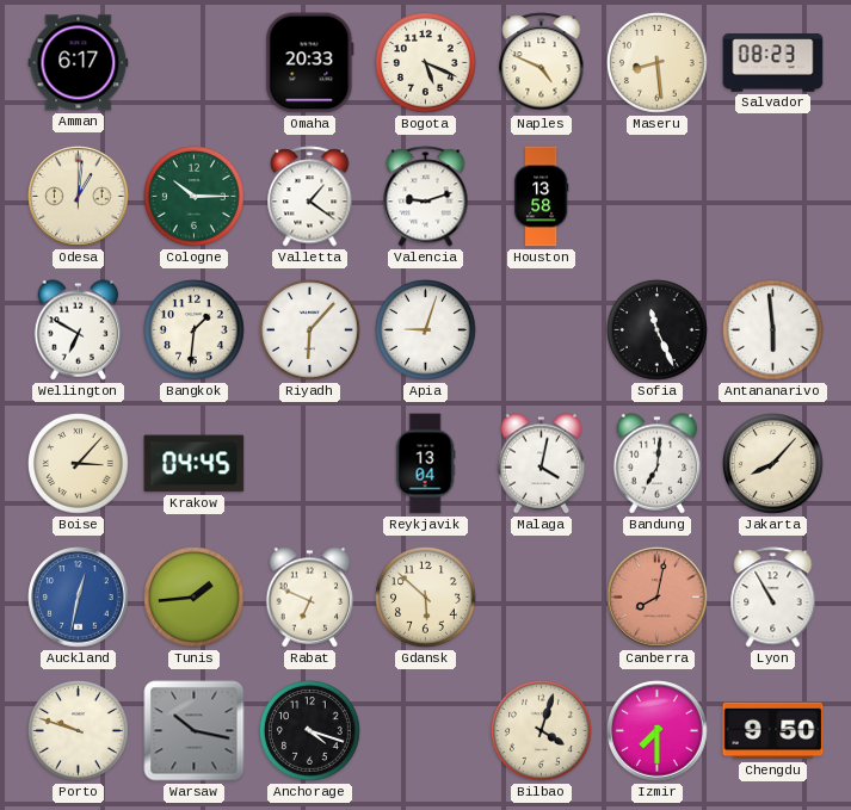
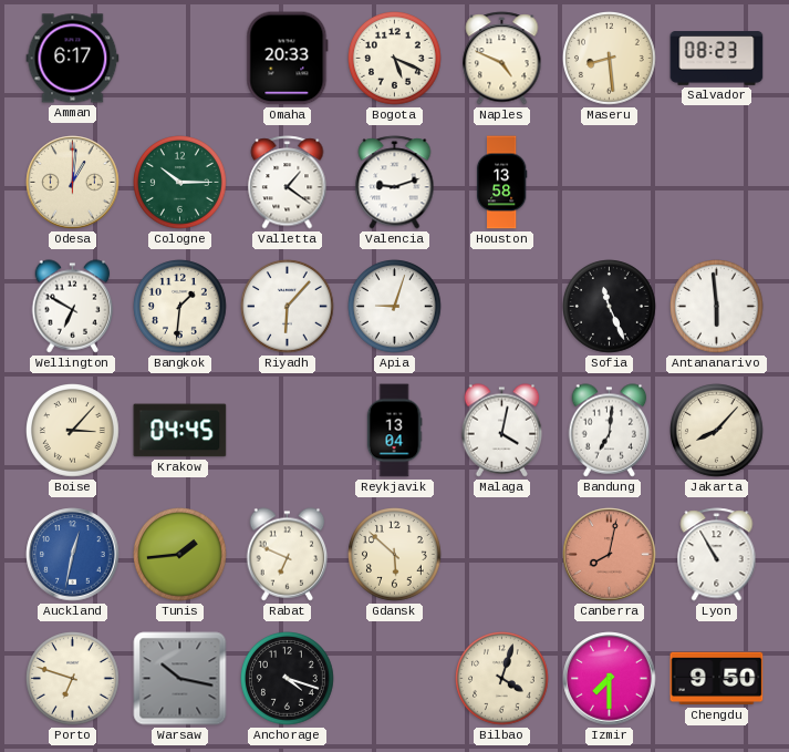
Porto: 9:48 -> 6:48
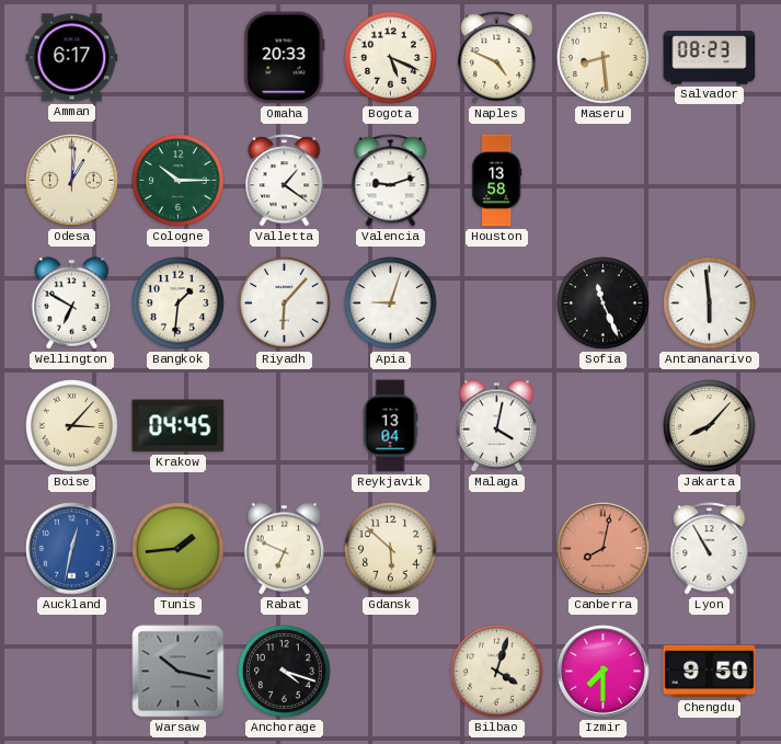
Bandung: 7:01 -> none
Porto: 6:48 -> none
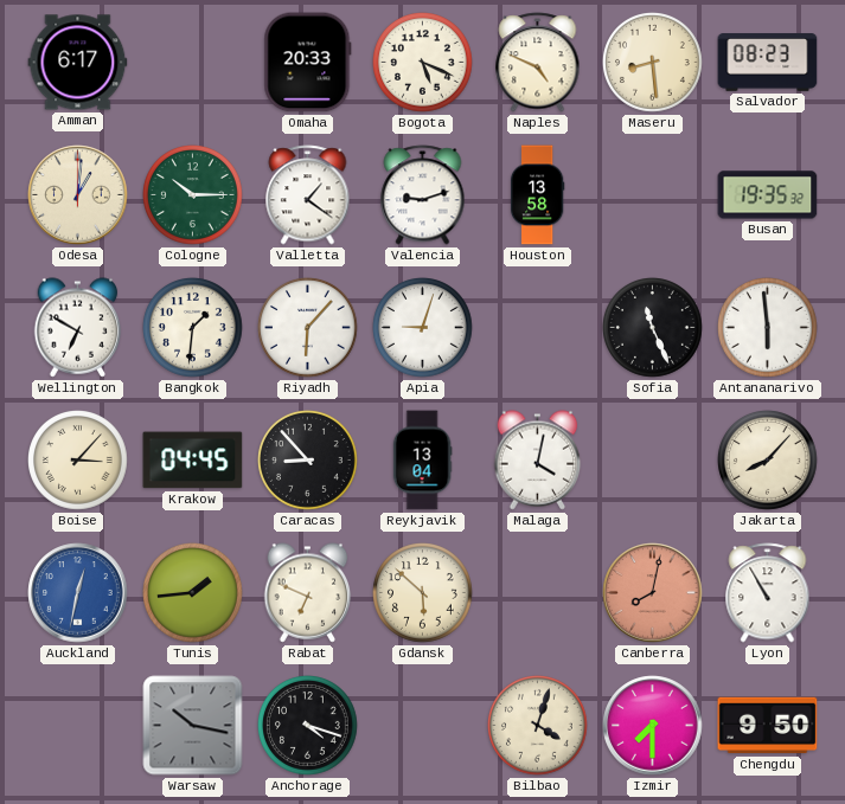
Busan: none -> 19:35
Caracas: none -> 8:53
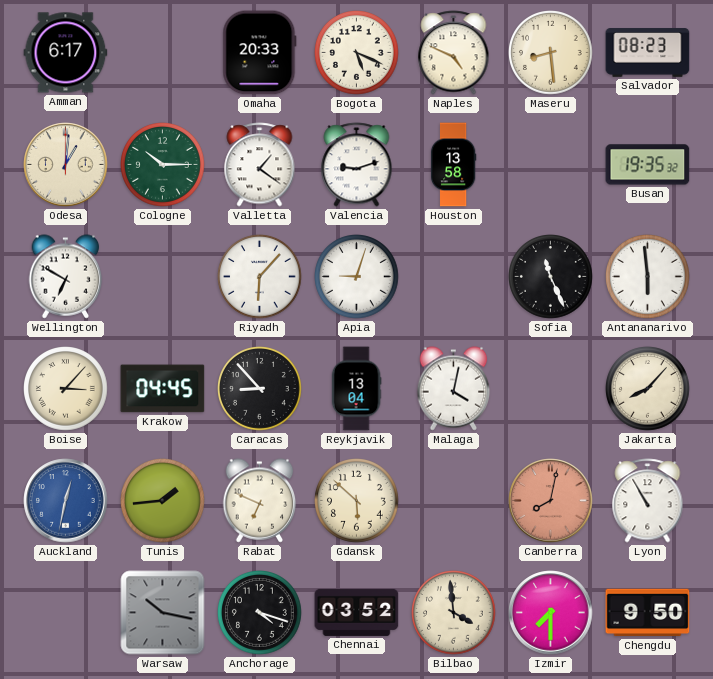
Bangkok: 1:31 -> none
Chennai: none -> 03:52
Bilbao: 4:03 -> 3:59
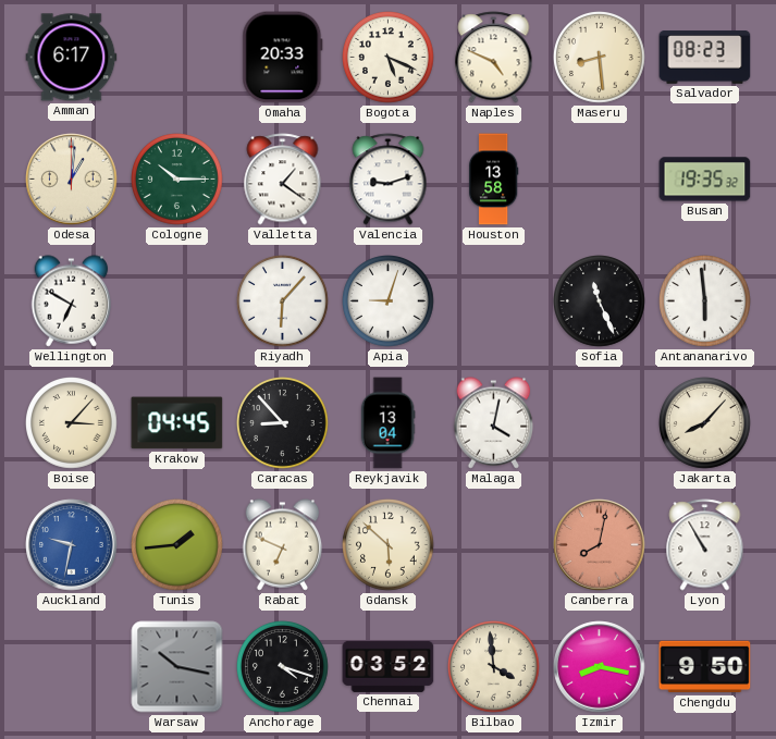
Auckland: 12:32 -> 9:32
Izmir: 7:30 -> 8:17
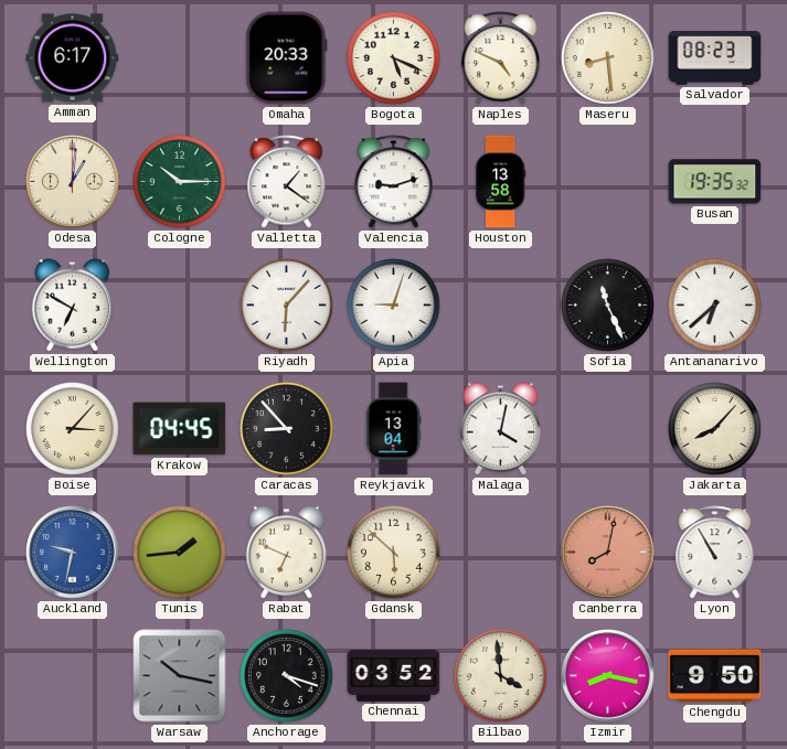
Antananarivo: 5:59 -> 6:38
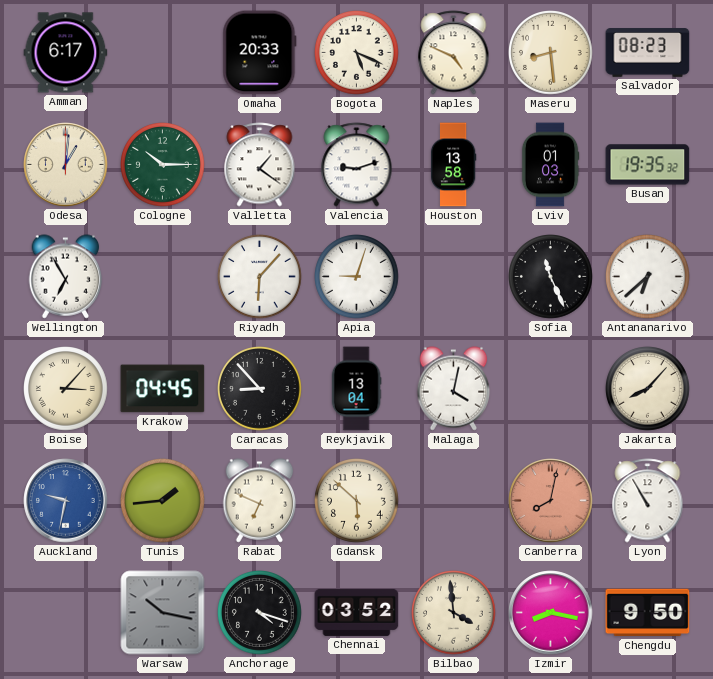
Lviv: none -> 01:03
Wellington: 6:50 -> 6:55
